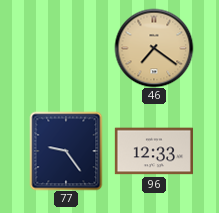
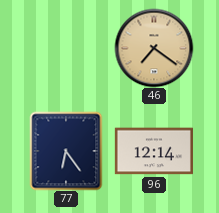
77: 9:24 -> 6:24
96: 12:33 -> 12:14
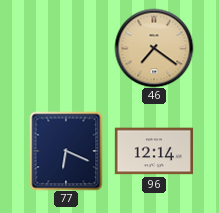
77: 6:24 -> 6:19
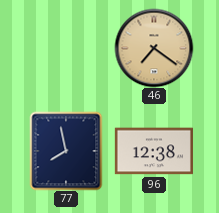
77: 6:19 -> 7:58
96: 12:14 -> 12:38
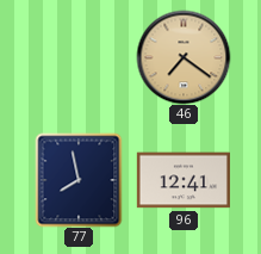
96: 12:38 -> 12:41
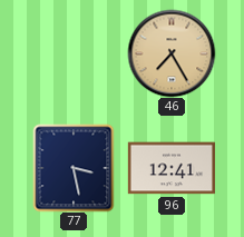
46: 7:21 -> 7:25
77: 7:58 -> 3:28
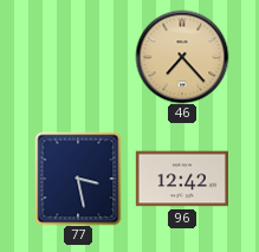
46: 7:25 -> 7:23
96: 12:41 -> 12:42
